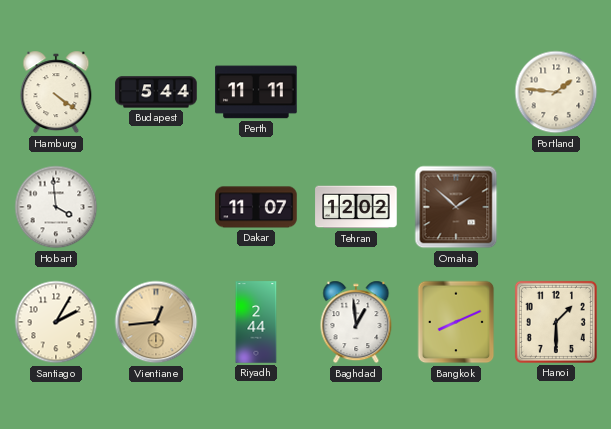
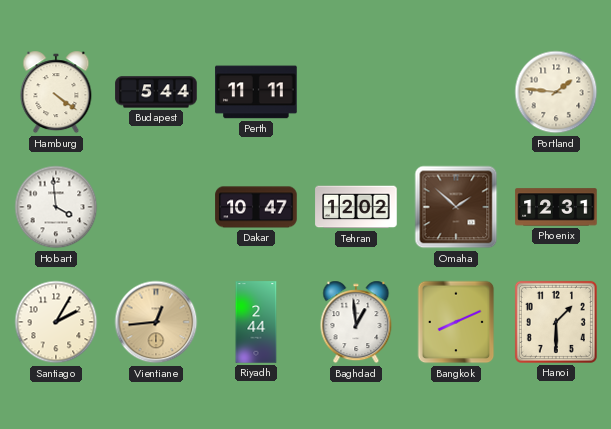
Dakar: 11:07 -> 10:47
Phoenix: none -> 12:31
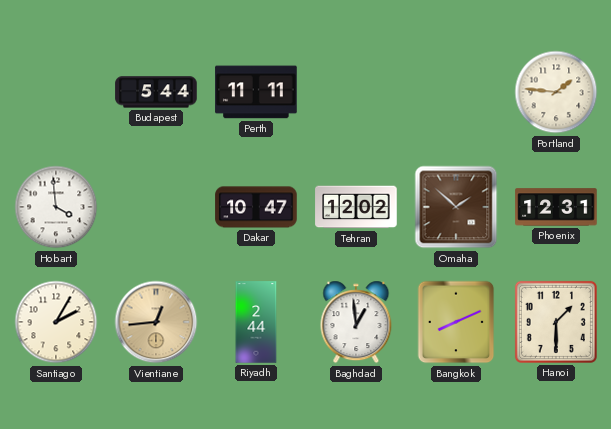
Hamburg: 4:21 -> none
